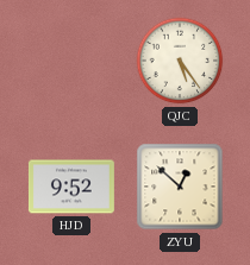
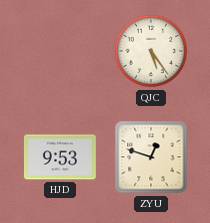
HJD: 9:52 -> 9:53
ZYU: 12:52 -> 12:48
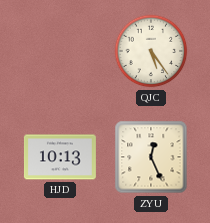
HJD: 9:53 -> 10:13
ZYU: 12:48 -> 12:26
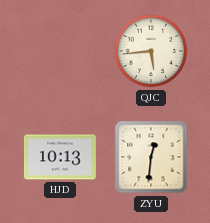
QJC: 5:24 -> 5:44
ZYU: 12:26 -> 12:31
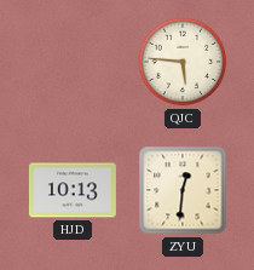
QJC: 5:44 -> 5:46
